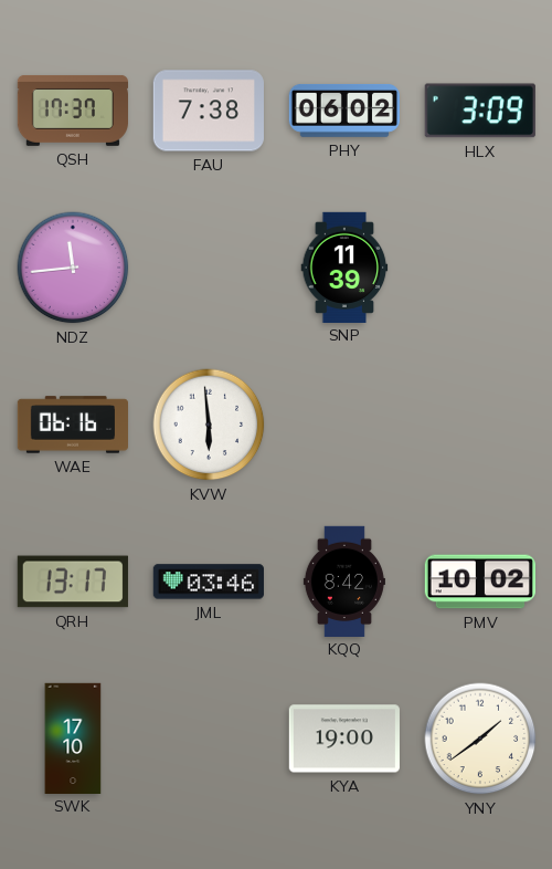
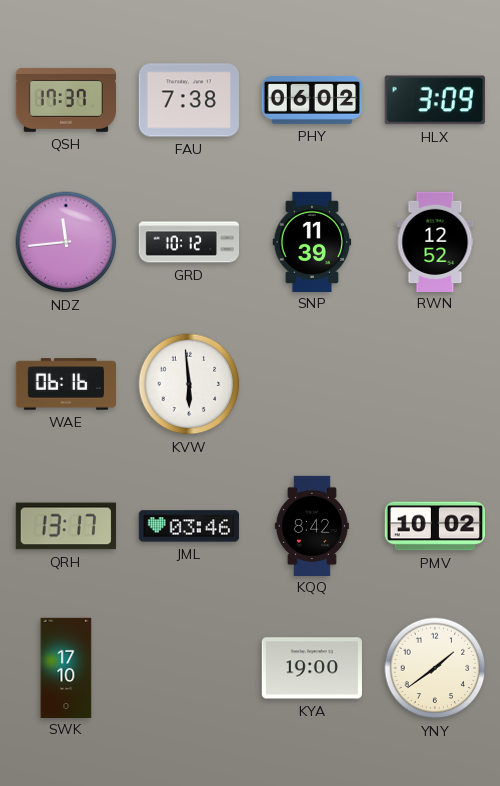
GRD: none -> 10:12
RWN: none -> 12:52
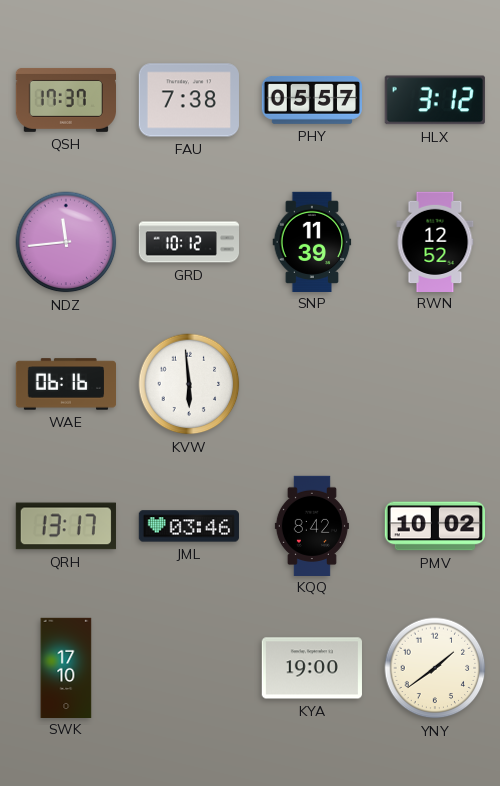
PHY: 06:02 -> 05:57
HLX: 3:09 -> 3:12
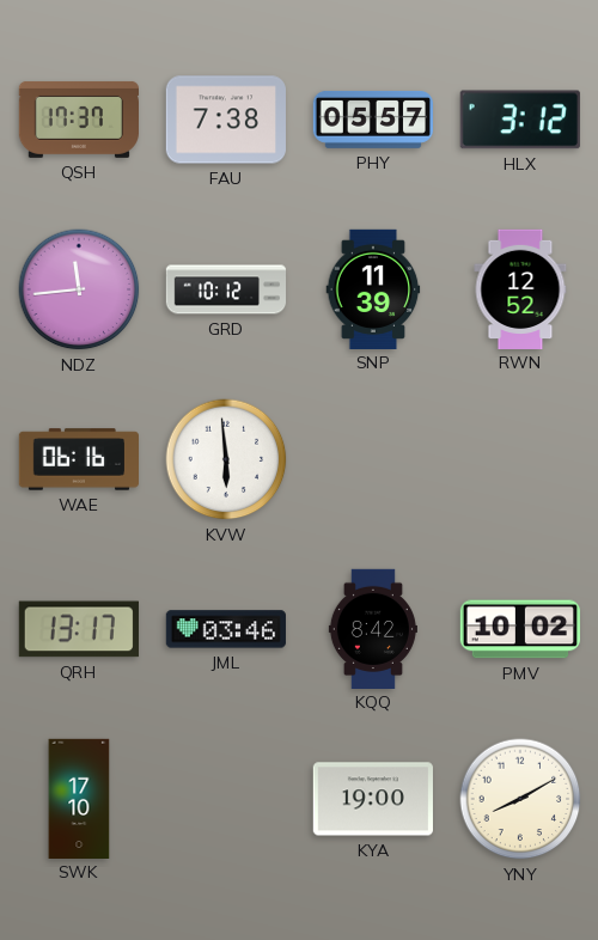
YNY: 1:39 -> 8:10
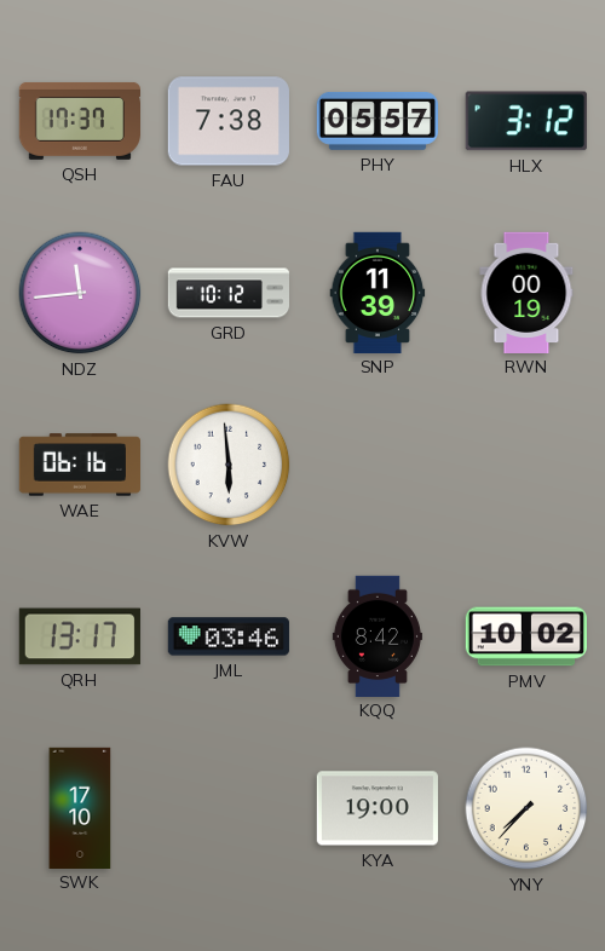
RWN: 12:52 -> 00:19
YNY: 8:10 -> 7:37
